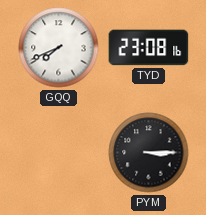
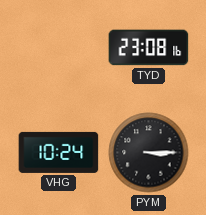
GQQ: 7:41 -> none
VHG: none -> 10:24
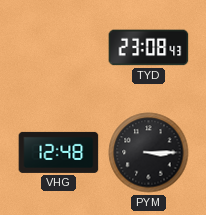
TYD: 23:08:16 -> 23:08:43
VHG: 10:24 -> 12:48
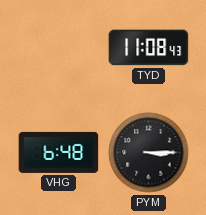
TYD: 23:08 -> 11:08
VHG: 12:48 -> 6:48
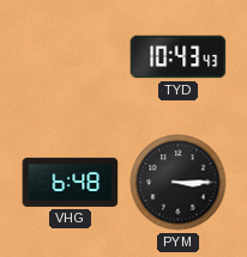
TYD: 11:08 -> 10:43
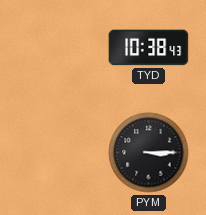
TYD: 10:43 -> 10:38
VHG: 6:48 -> none
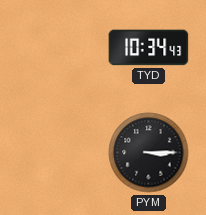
TYD: 10:38 -> 10:34
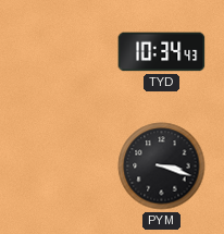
PYM: 3:15 -> 3:18
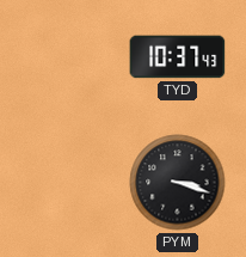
TYD: 10:34 -> 10:37
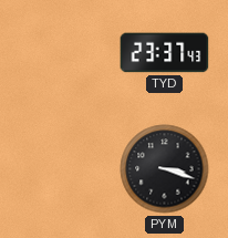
TYD: 10:37 -> 23:37
